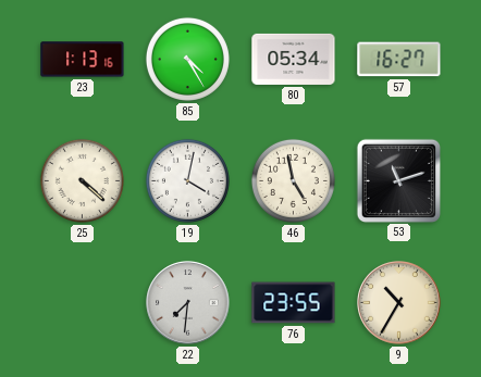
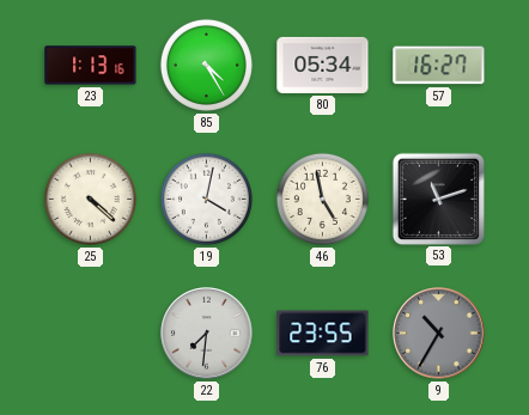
9 dial: cream -> grey
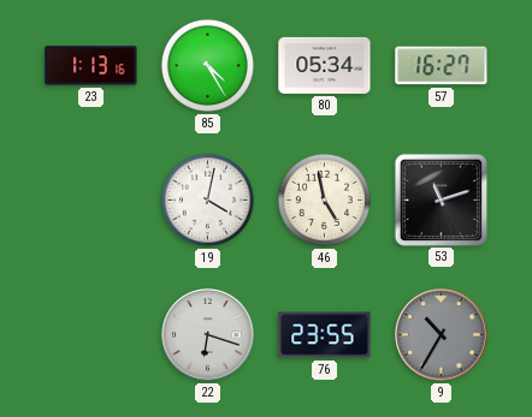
25: 4:22 -> none
22: 7:31 -> 6:18
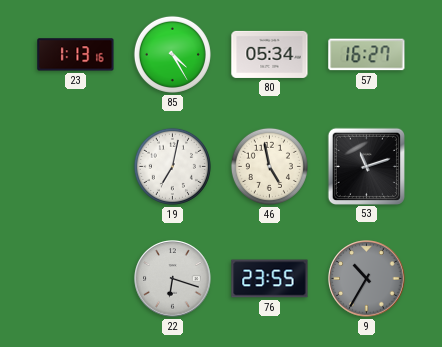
19: 4:02 -> 7:02
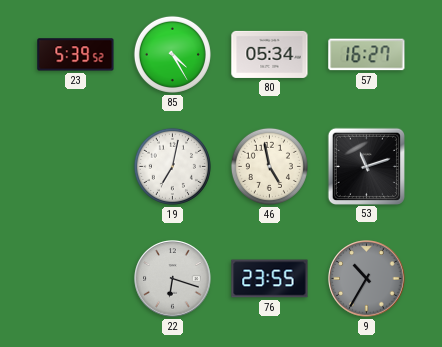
23: 1:13 -> 5:39
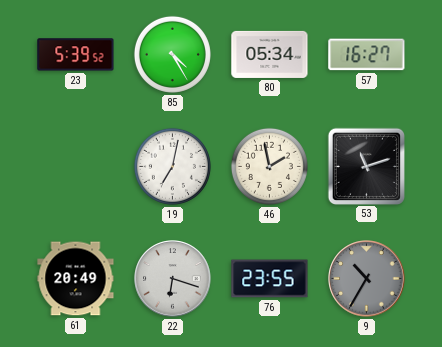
46: 4:58 -> 1:58
61: none -> 20:49
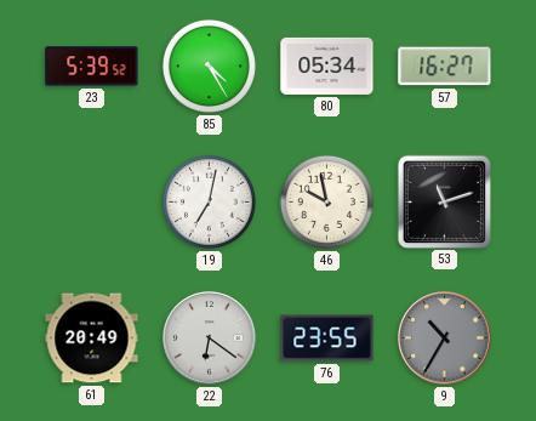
46: 1:58 -> 9:58
22: 6:18 -> 6:21
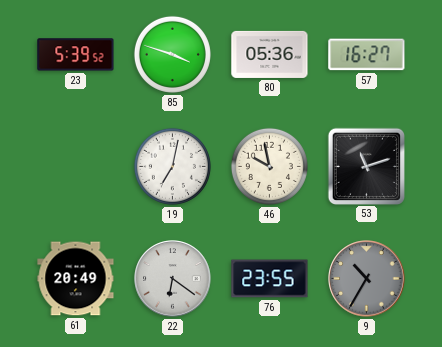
85: 4:25 -> 3:48
80: 05:34 -> 05:36
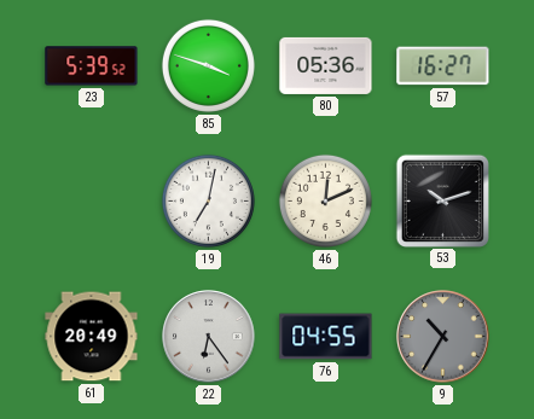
46: 9:58 -> 12:11
53: 11:12 -> 10:12
22: 6:21 -> 6:24
76: 23:55 -> 04:55
